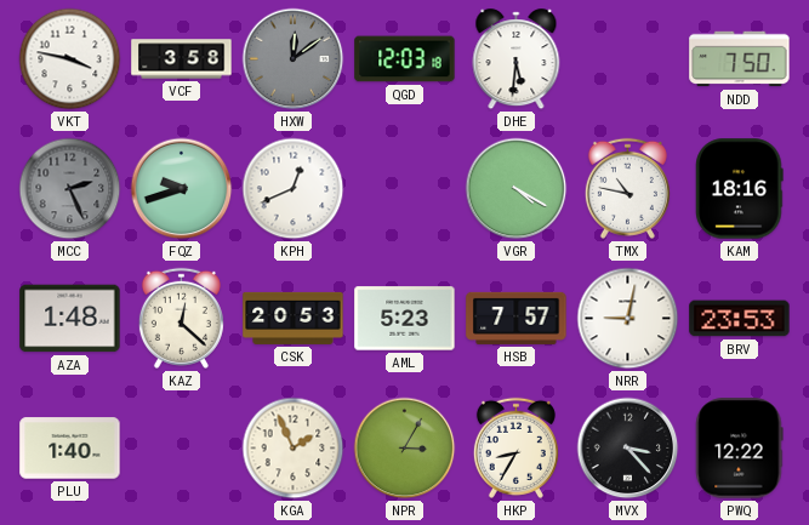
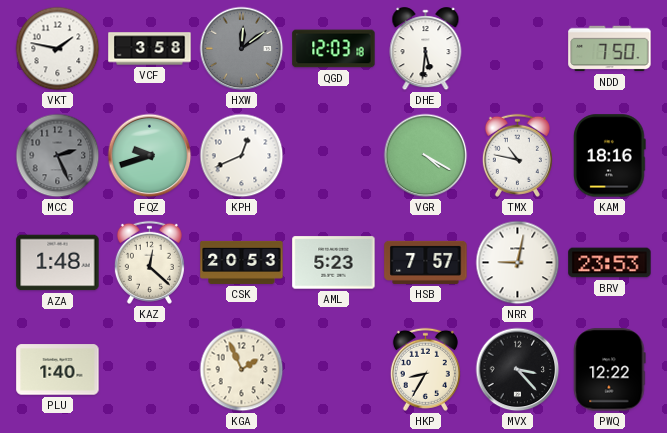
VKT: 3:47 -> 1:47
NPR: 3:05 -> none
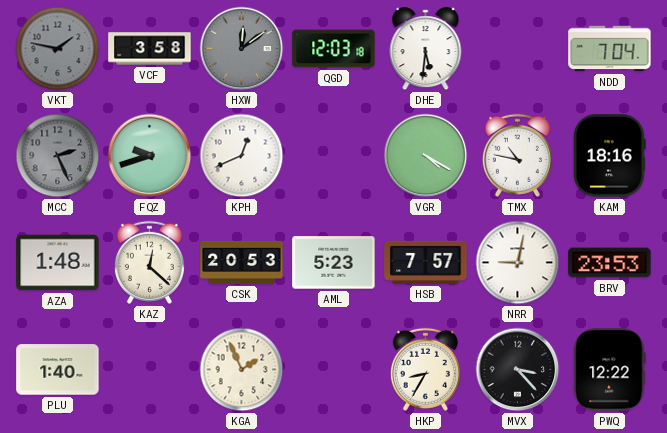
VKT dial: white -> grey
NDD: 7:50 -> 7:04
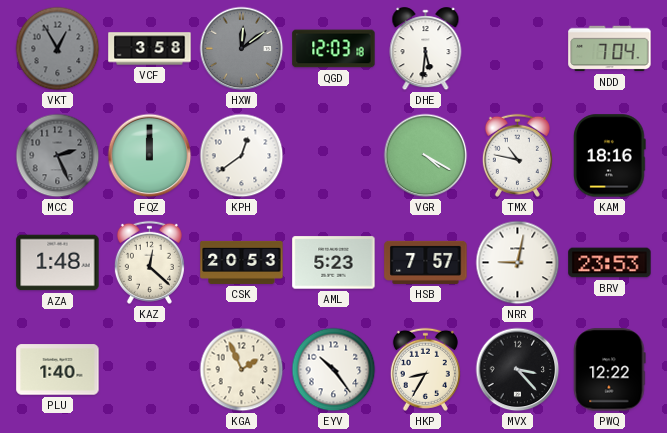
VKT: 1:47 -> 12:55
FQZ: 9:42 -> 12:00
KPH: 12:41 -> 12:39
EYV: none -> 10:24
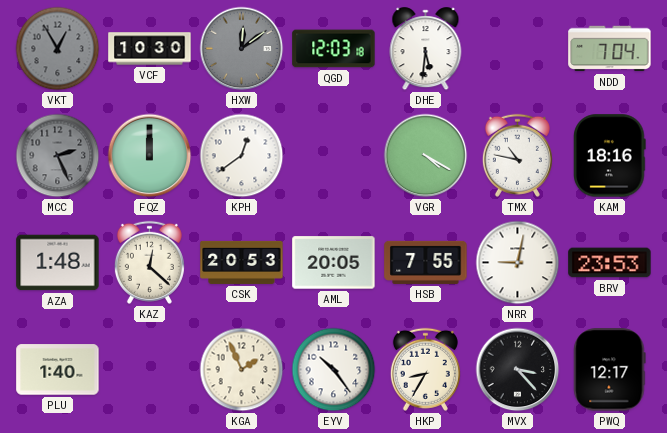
VCF: 3:58 -> 10:30
AML: 5:23 -> 20:05
HSB: 7:57 -> 7:55
PWQ: 12:22 -> 12:17
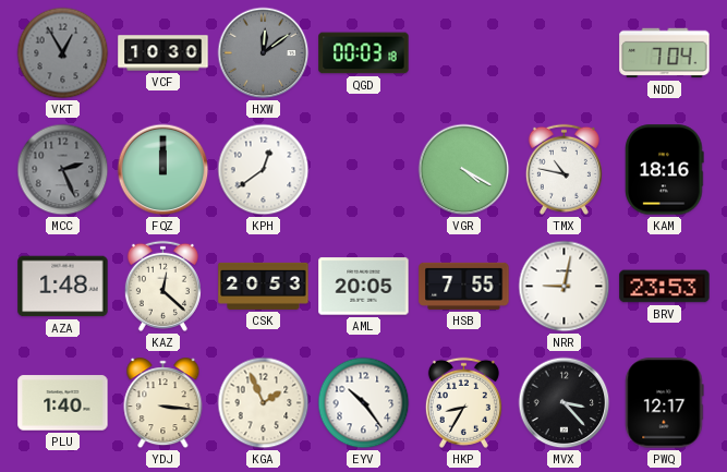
QGD: 12:03 -> 00:03
DHE: 5:31 -> none
YDJ: none -> 3:16
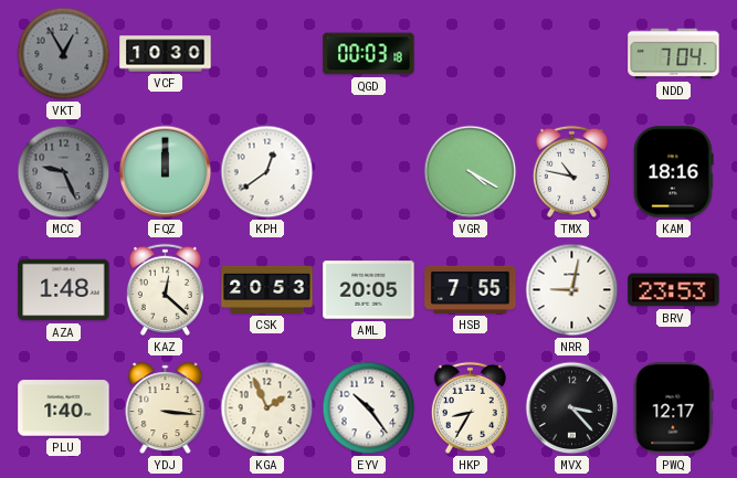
HXW: 12:09 -> none
MCC: 2:26 -> 9:26
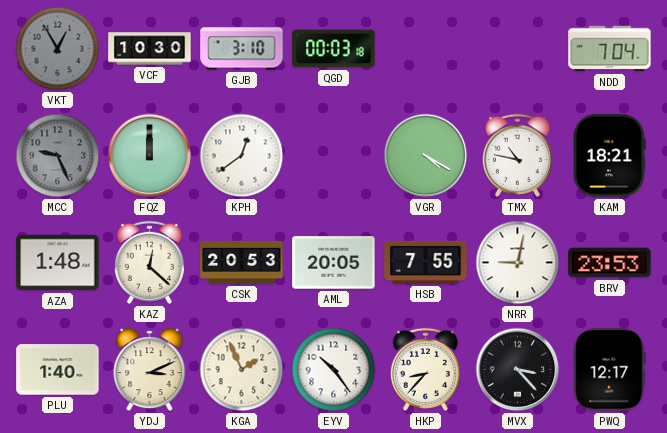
GJB: none -> 3:10
KAM: 18:16 -> 18:21
YDJ: 3:16 -> 3:11
HKP: 8:35 -> 8:37
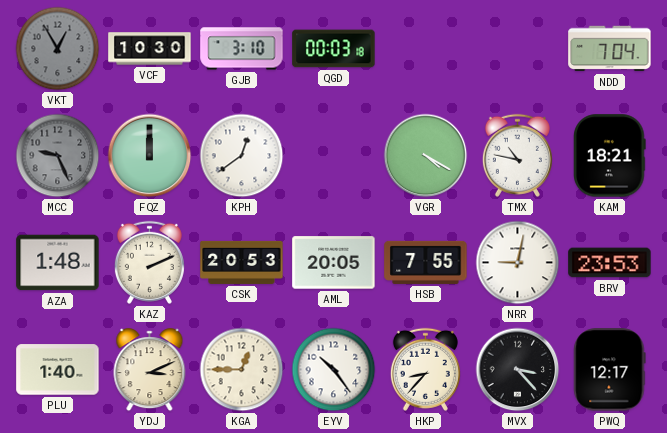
KAZ: 12:22 -> 2:11
KGA: 1:56 -> 12:45
